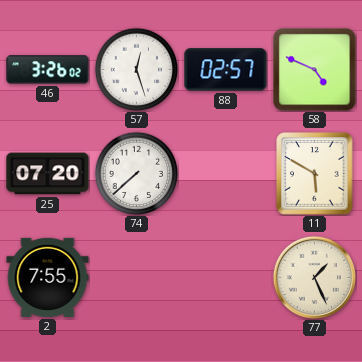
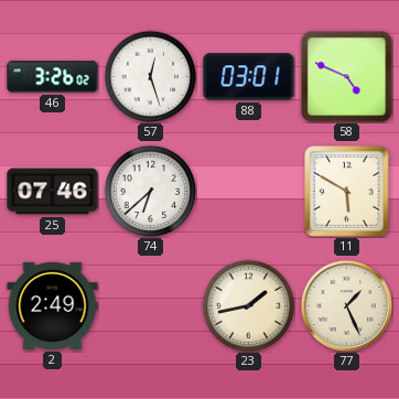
88: 02:57 -> 03:01
25: 07:20 -> 07:46
74: 7:38 -> 6:38
2: 7:55 -> 2:49
23: none -> 1:43
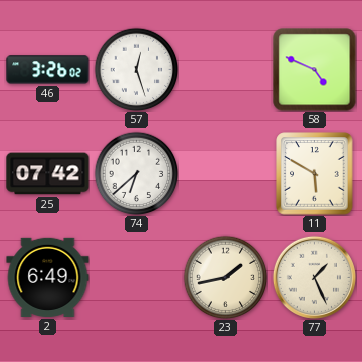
88: 03:01 -> none
25: 07:46 -> 07:42
2: 2:49 -> 6:49
